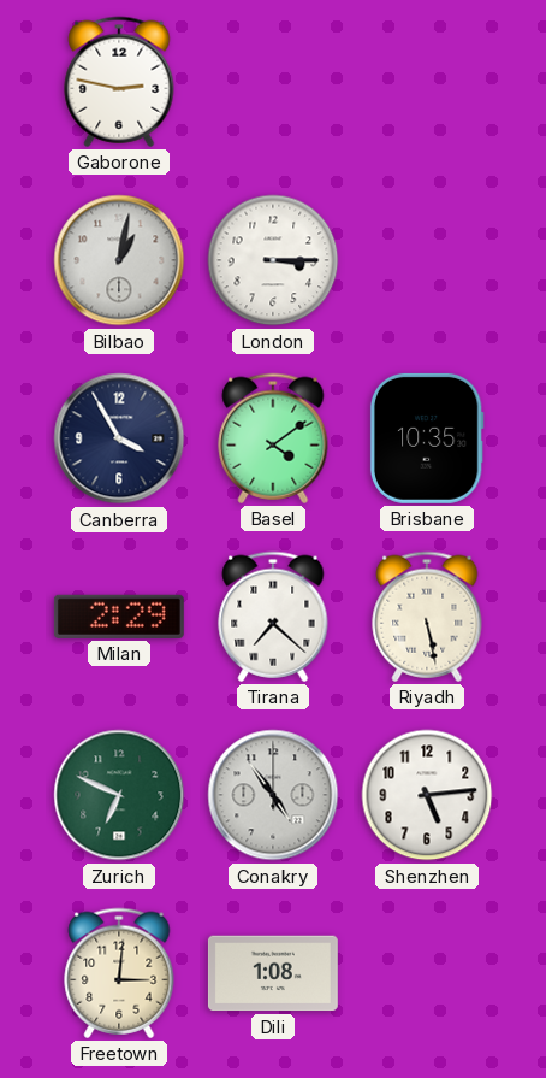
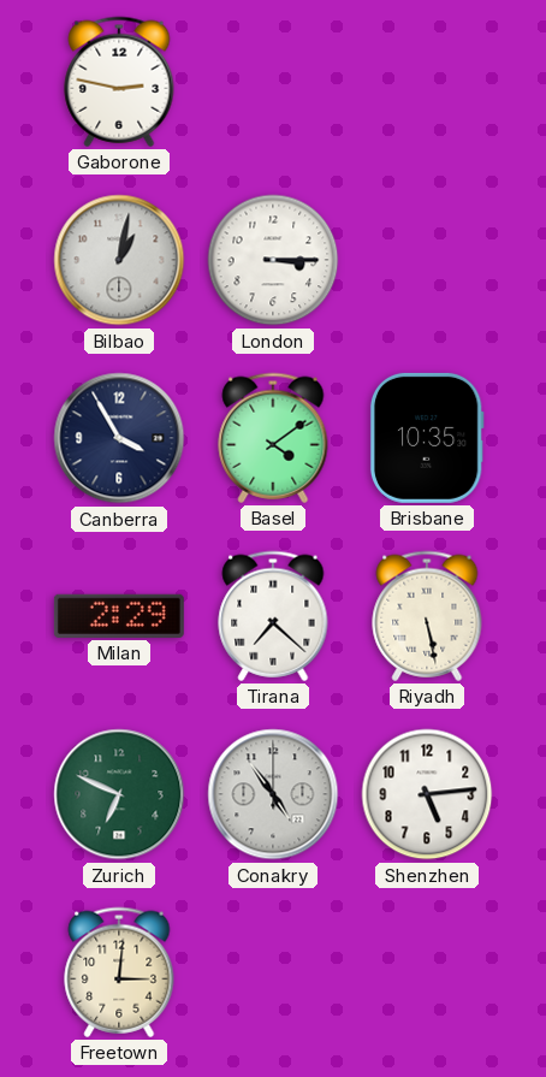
Dili: 1:08 -> none
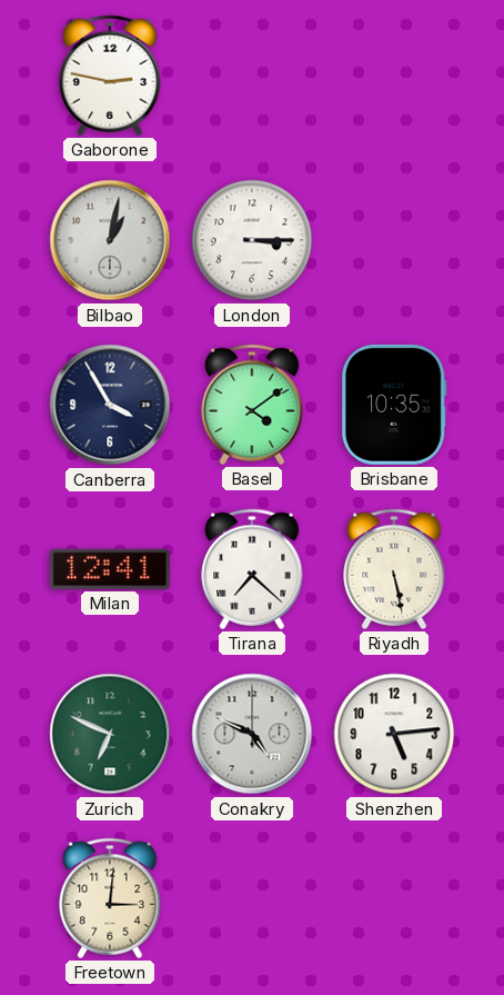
Milan: 2:29 -> 12:41
Conakry: 4:54 -> 4:49
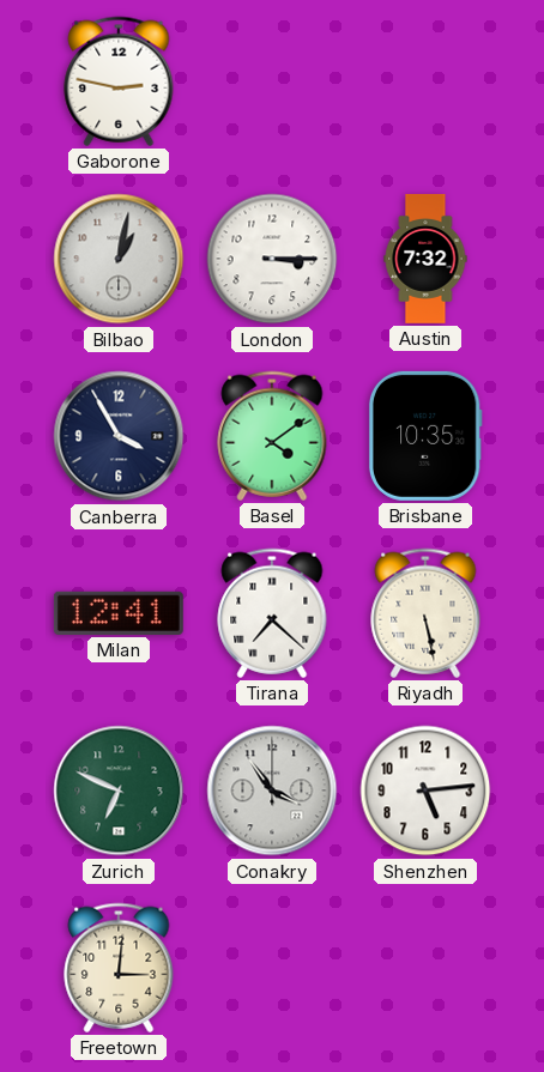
Austin: none -> 7:32
Conakry: 4:49 -> 3:54
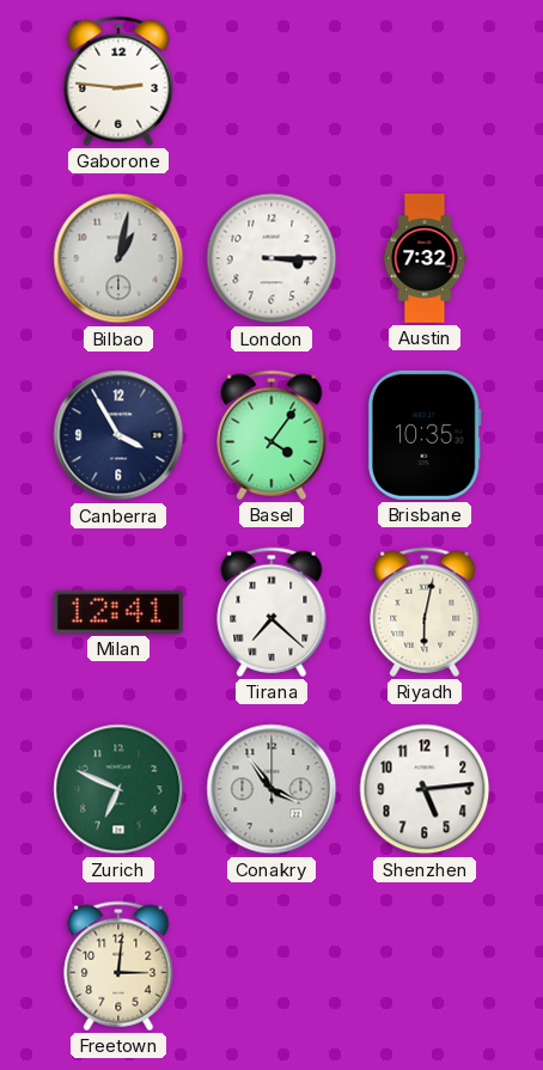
Gaborone: 2:47 -> 2:46
Basel: 4:09 -> 4:06
Riyadh: 5:28 -> 6:02
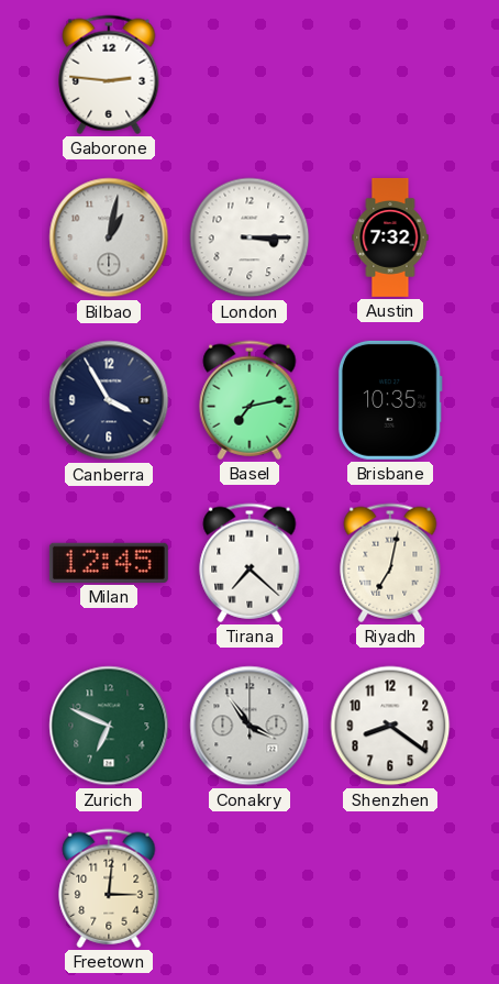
Basel: 4:06 -> 7:13
Milan: 12:41 -> 12:45
Riyadh: 6:02 -> 7:02
Shenzhen: 5:14 -> 8:21
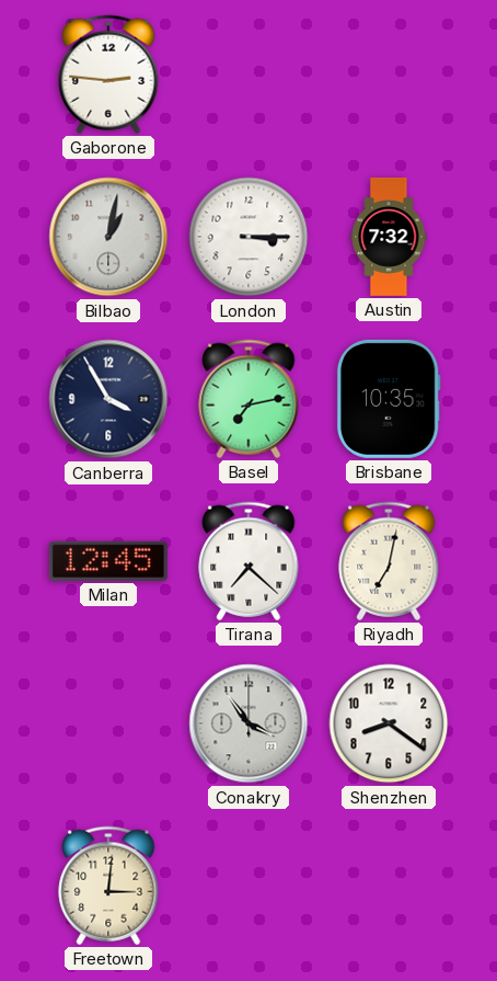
Zurich: 6:49 -> none
